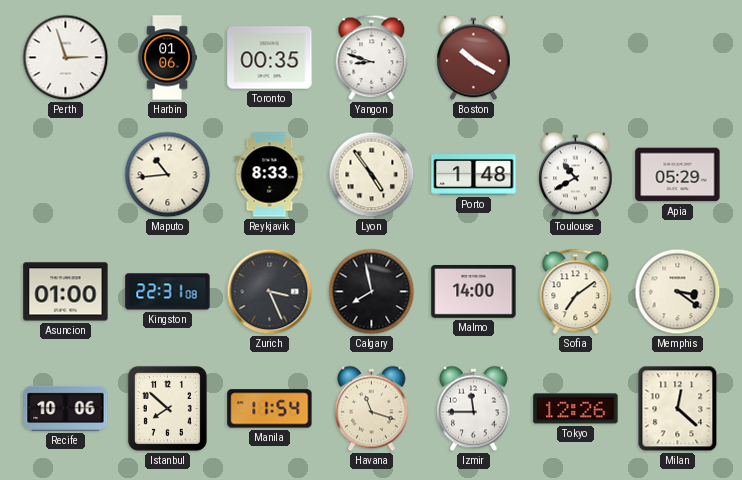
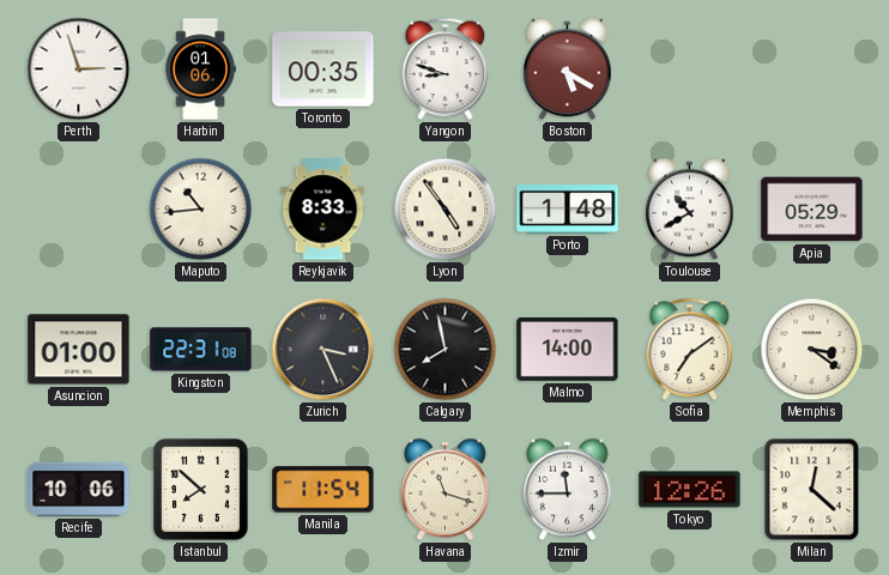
Boston: 10:20 -> 5:20
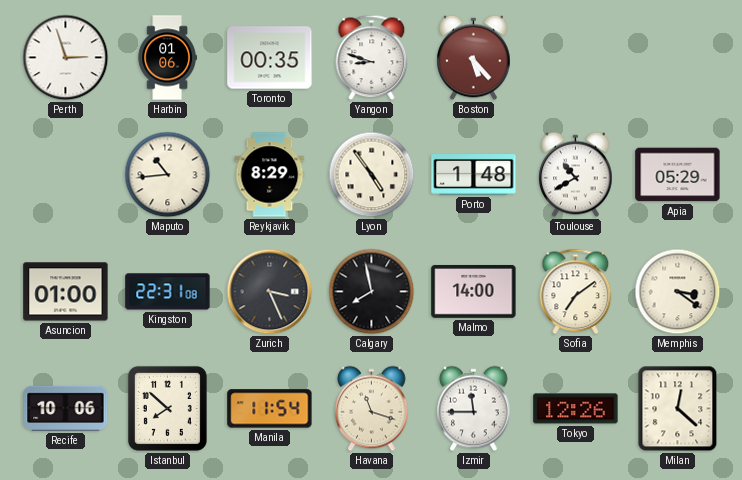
Boston: 5:20 -> 5:23
Reykjavik: 8:33 -> 8:29
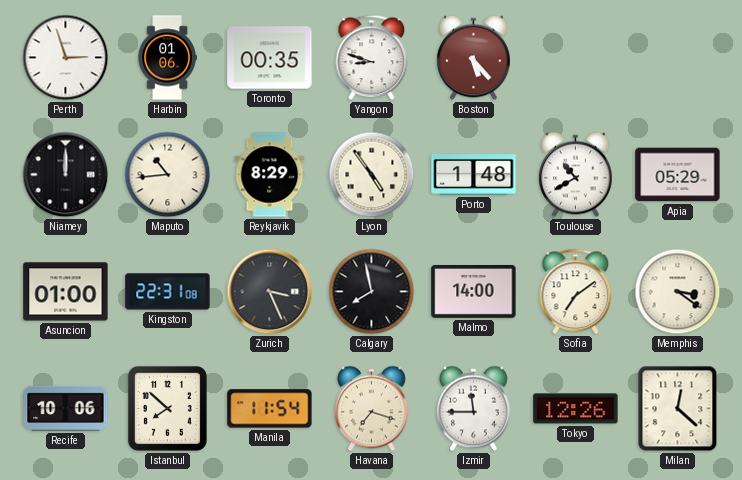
Niamey: none -> 12:00
Havana: 11:18 -> 7:18
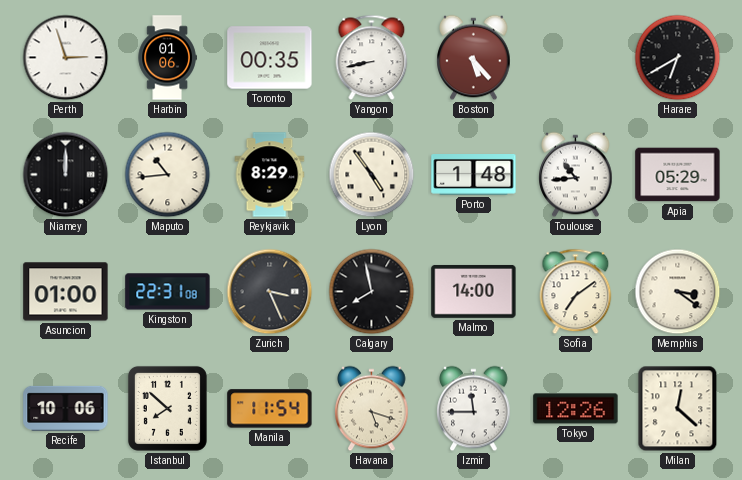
Yangon: 8:48 -> 8:43
Harare: none -> 6:40
Toulouse: 10:40 -> 10:44
Havana: 7:18 -> 5:18
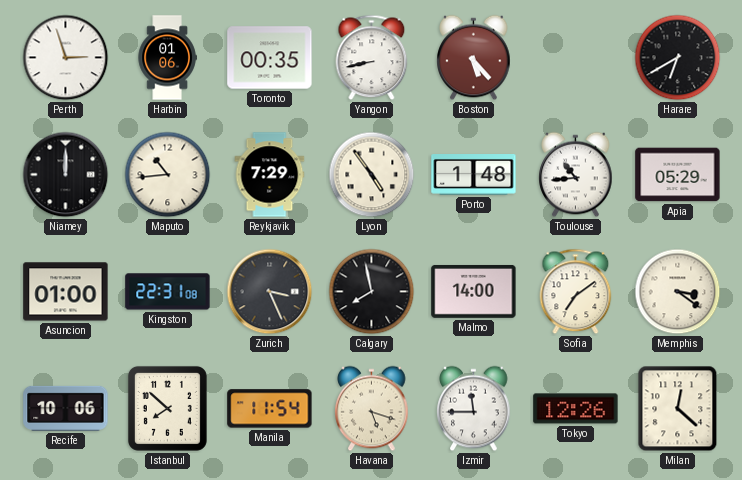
Reykjavik: 8:29 -> 7:29
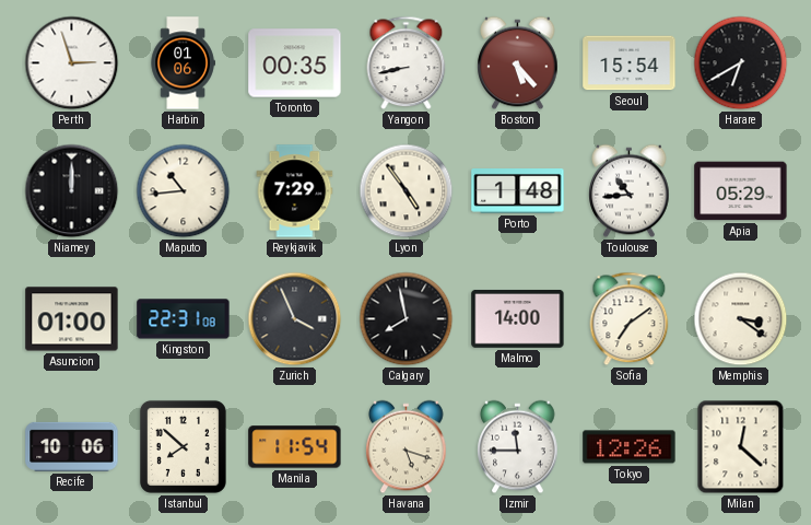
Seoul: none -> 15:54
Zurich: 3:26 -> 3:56
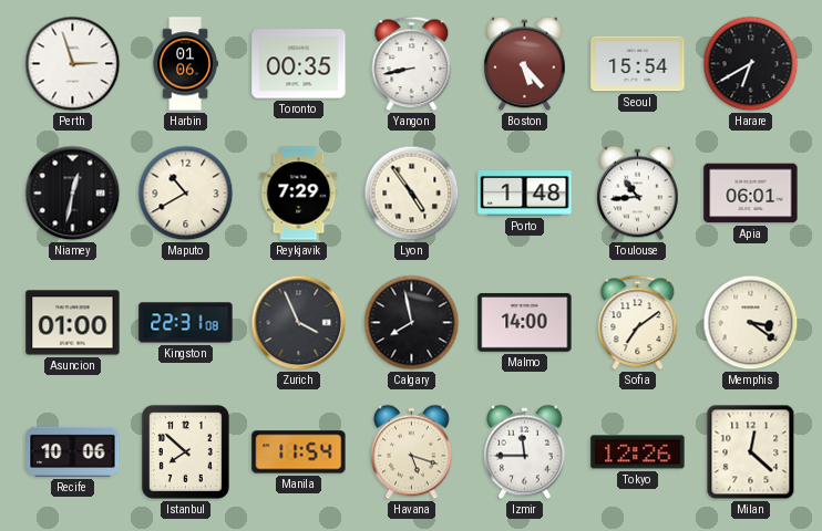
Niamey: 12:00 -> 12:32
Maputo: 10:44 -> 10:40
Apia: 05:29 -> 06:01
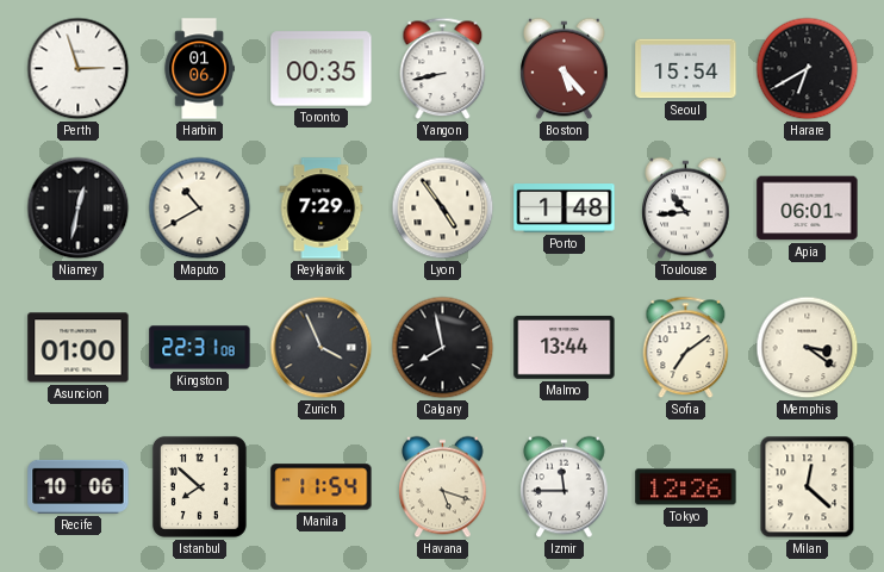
Malmo: 14:00 -> 13:44
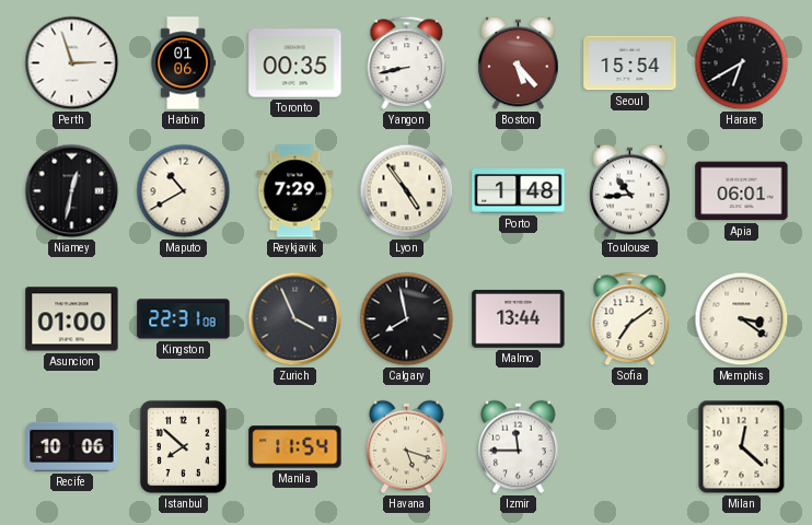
Tokyo: 12:26 -> none
